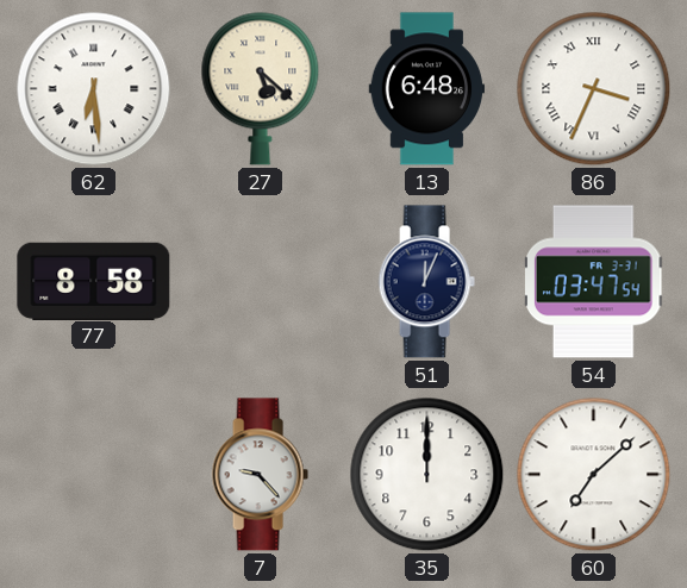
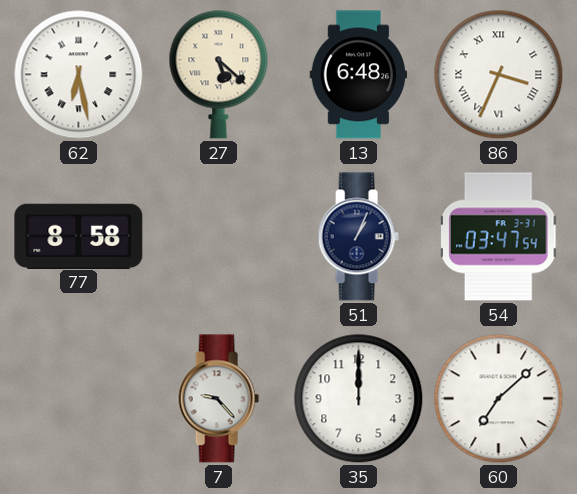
62: 6:29 -> 6:28
51: 12:04 -> 1:04
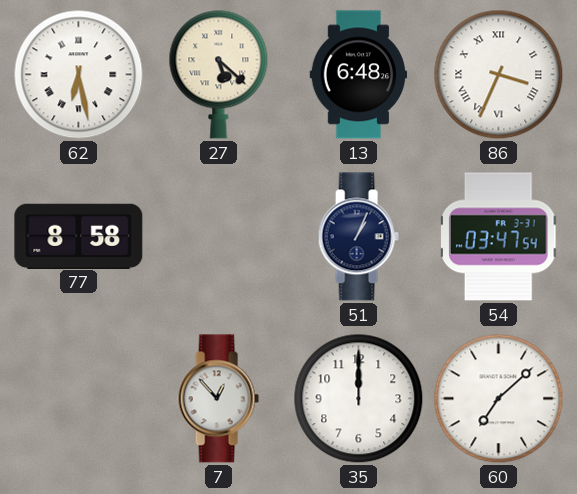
7: 9:23 -> 12:53
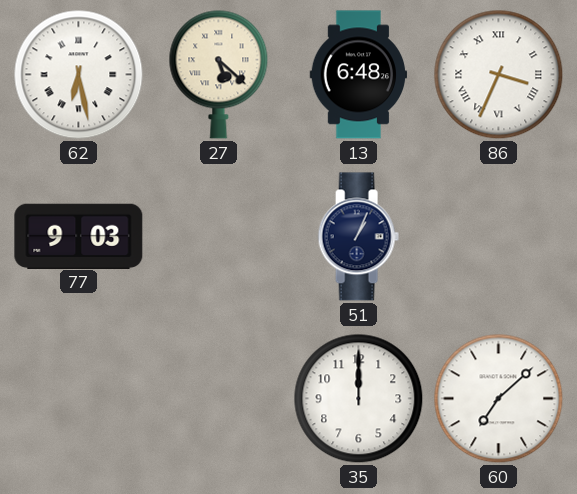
77: 8:58 -> 9:03
54: 03:47 -> none
7: 12:53 -> none
